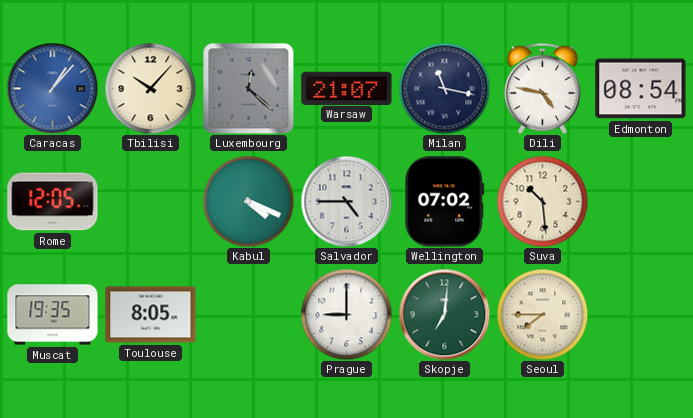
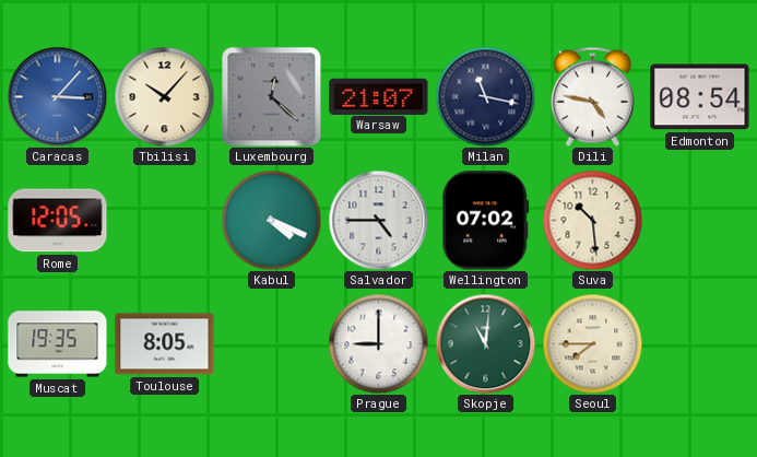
Caracas: 1:07 -> 3:07
Skopje: 7:01 -> 11:01
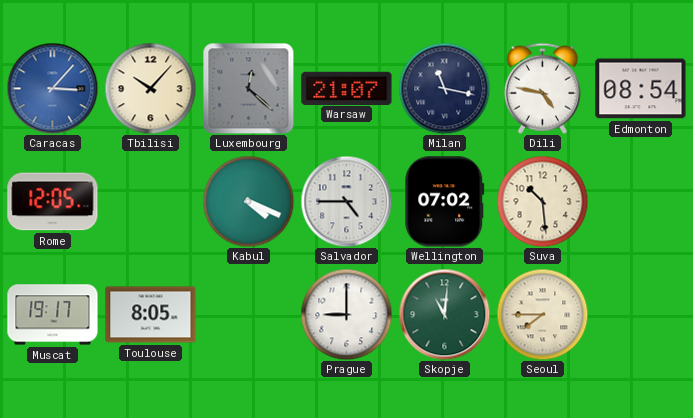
Muscat: 19:35 -> 19:17
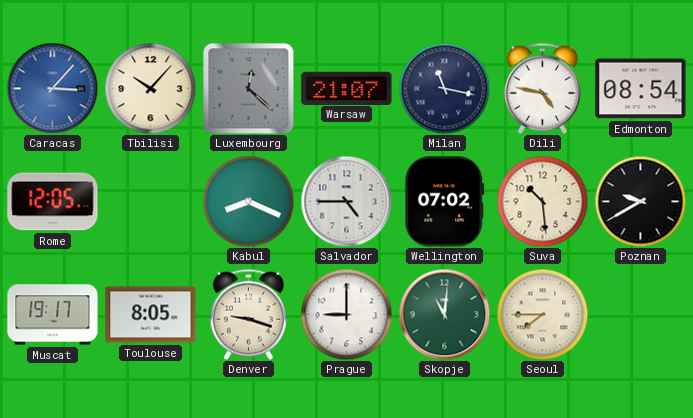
Kabul: 4:19 -> 8:19
Poznan: none -> 9:40
Denver: none -> 9:18
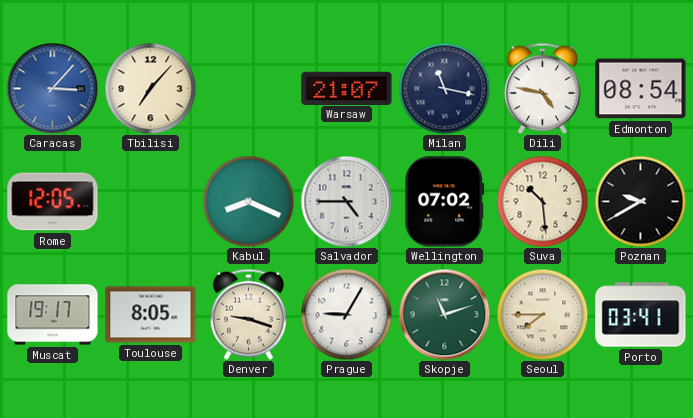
Tbilisi: 10:07 -> 7:07
Luxembourg: 12:22 -> none
Prague: 9:00 -> 9:05
Skopje: 11:01 -> 11:12
Porto: none -> 03:41
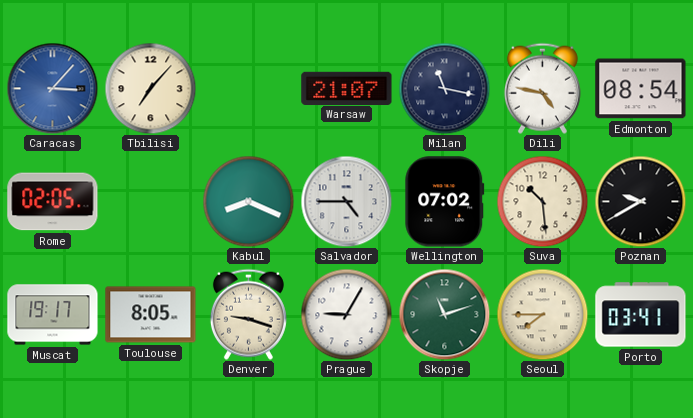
Rome: 12:05 -> 02:05
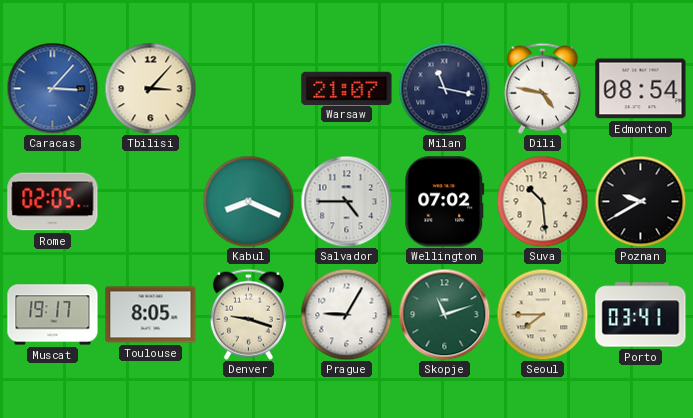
Tbilisi: 7:07 -> 3:07
